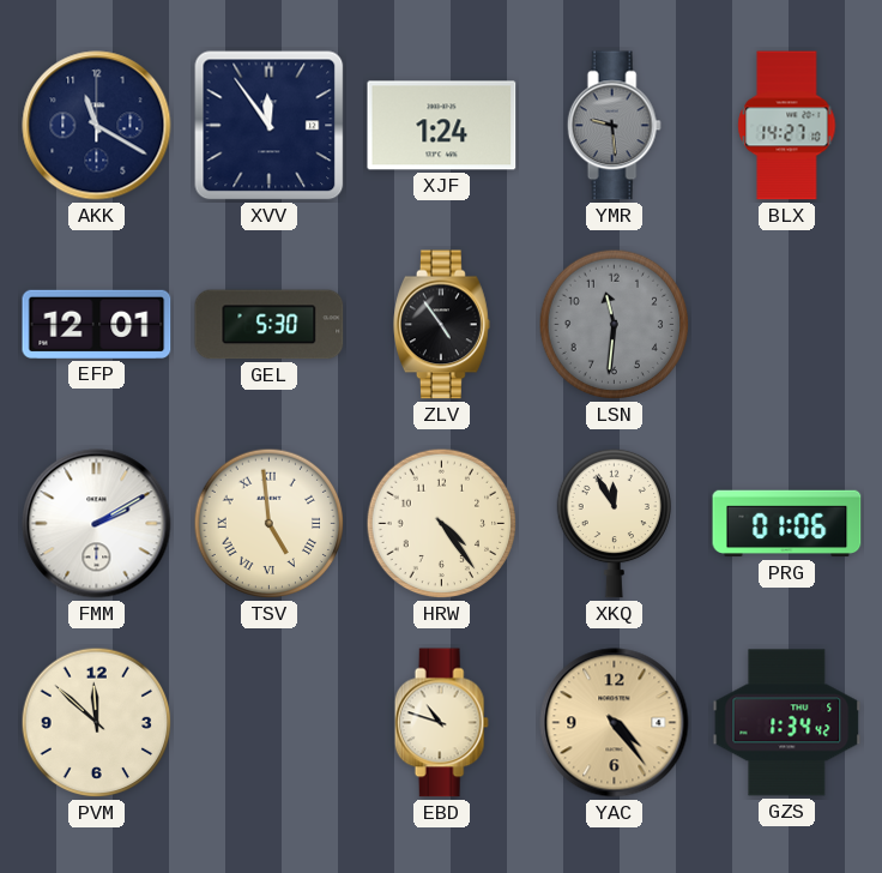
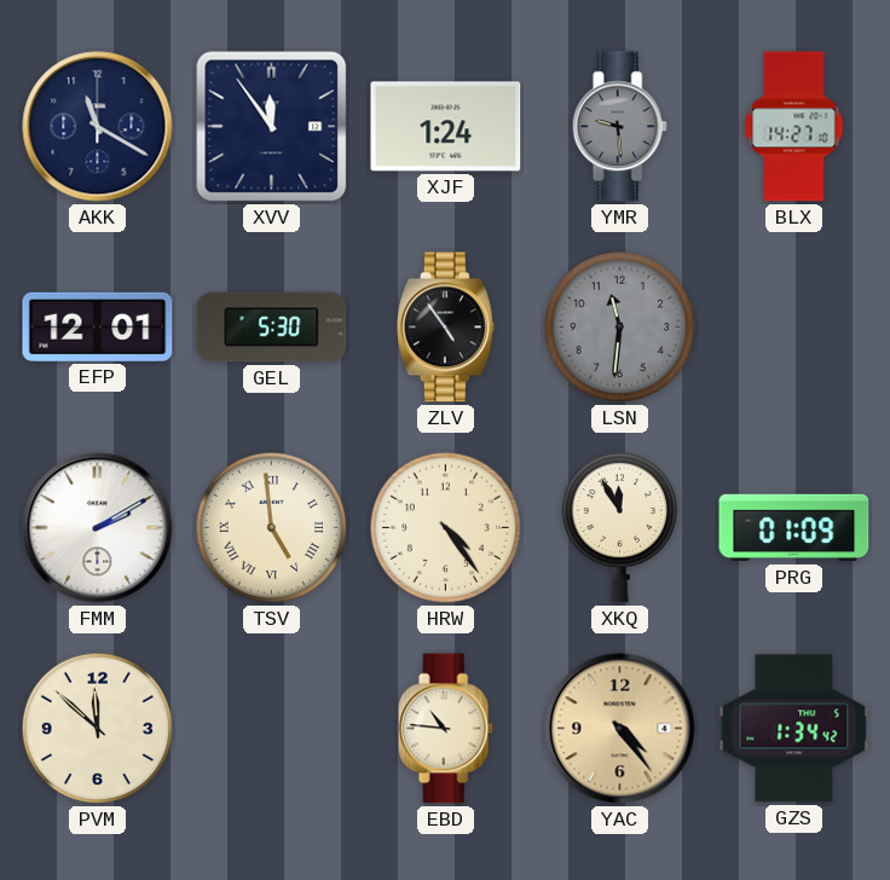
PRG: 01:06 -> 01:09
EBD: 10:48 -> 10:46
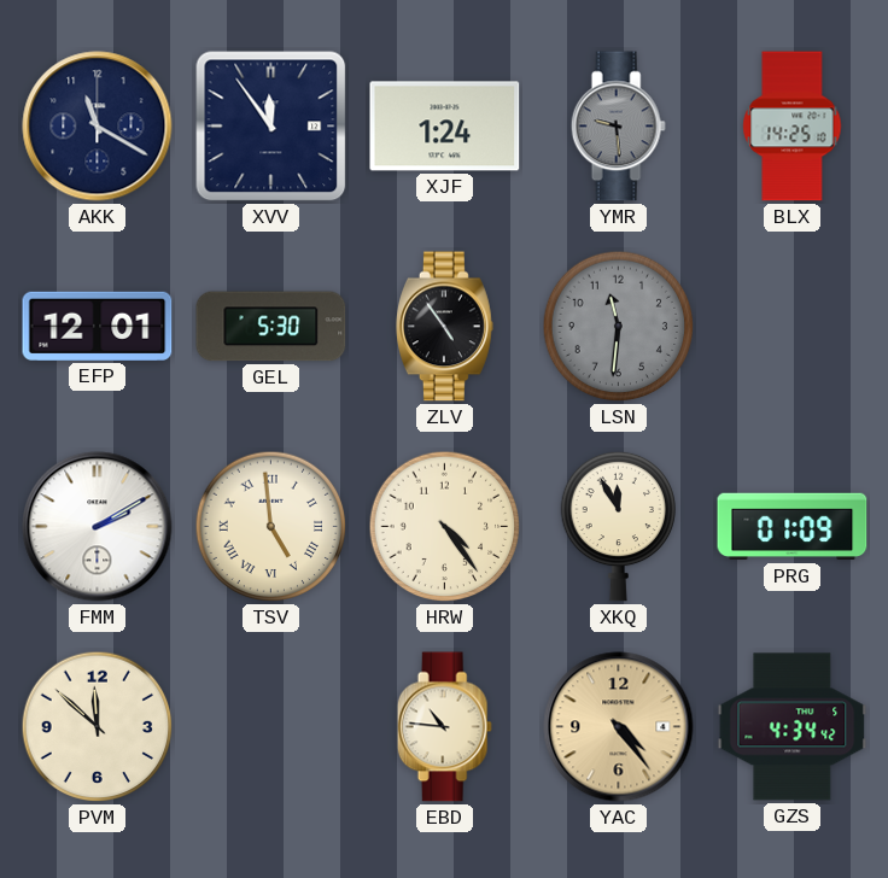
BLX: 14:27 -> 14:25
GZS: 1:34 -> 4:34
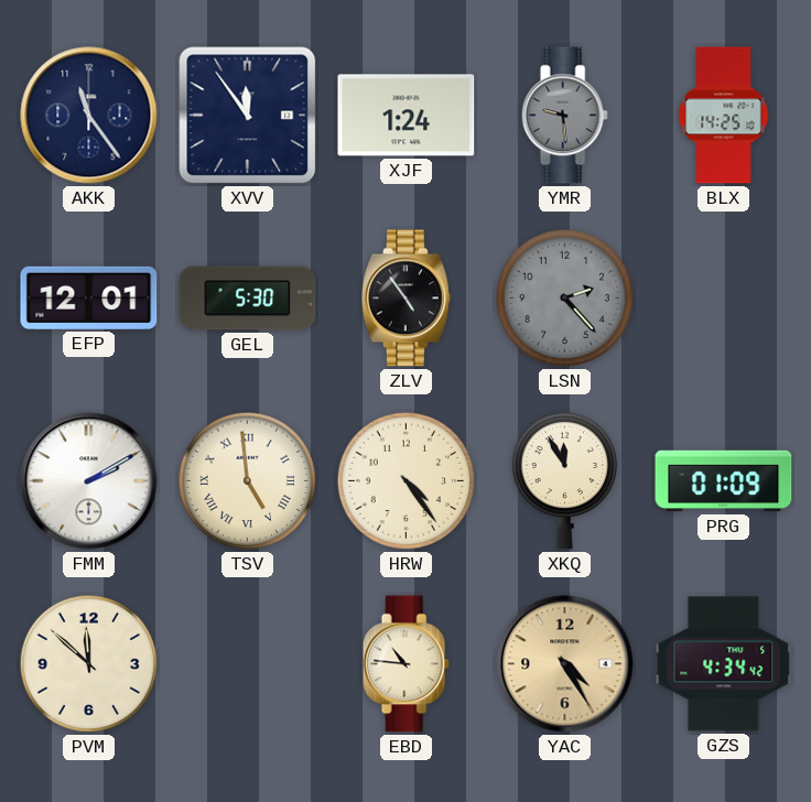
AKK: 11:20 -> 11:24
LSN: 11:31 -> 2:23
YAC: 4:24 -> 4:25
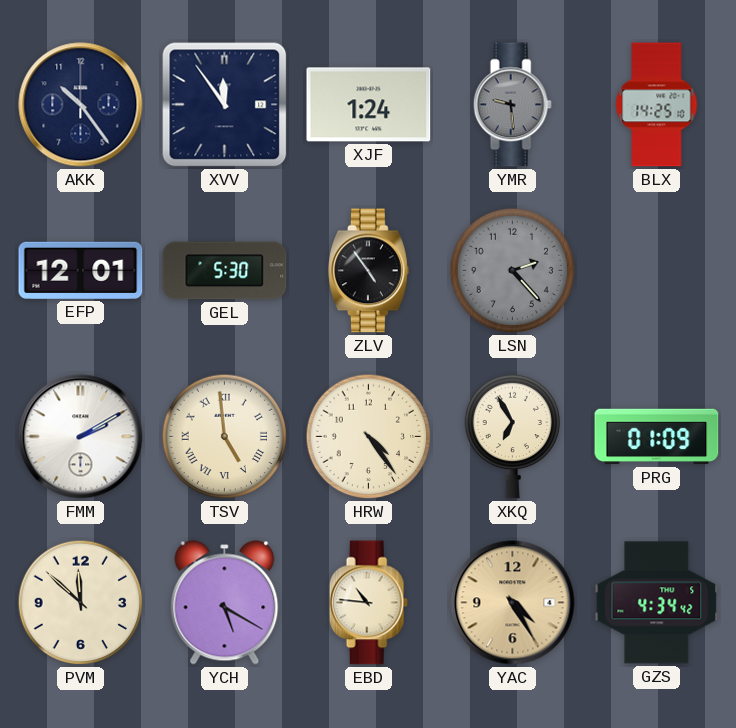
AKK: 11:24 -> 10:24
XKQ: 11:55 -> 6:55
YCH: none -> 5:20
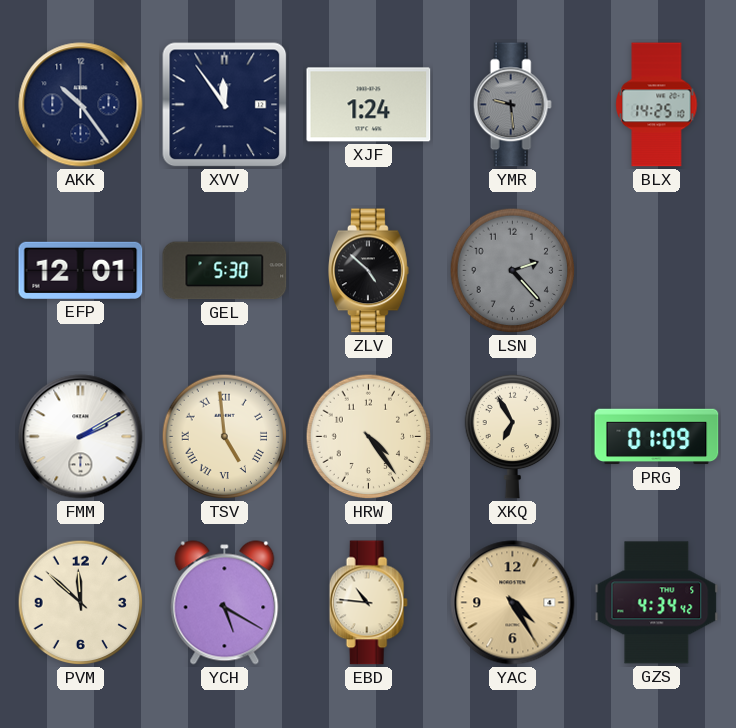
ZLV: 4:54 -> 4:52
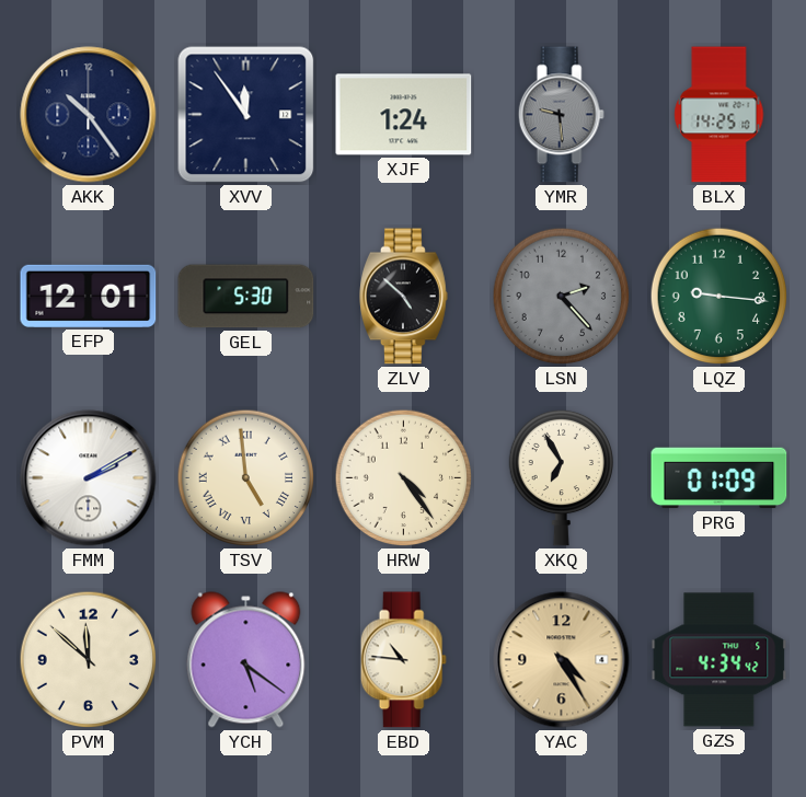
LQZ: none -> 9:16
YCH: 5:20 -> 5:21
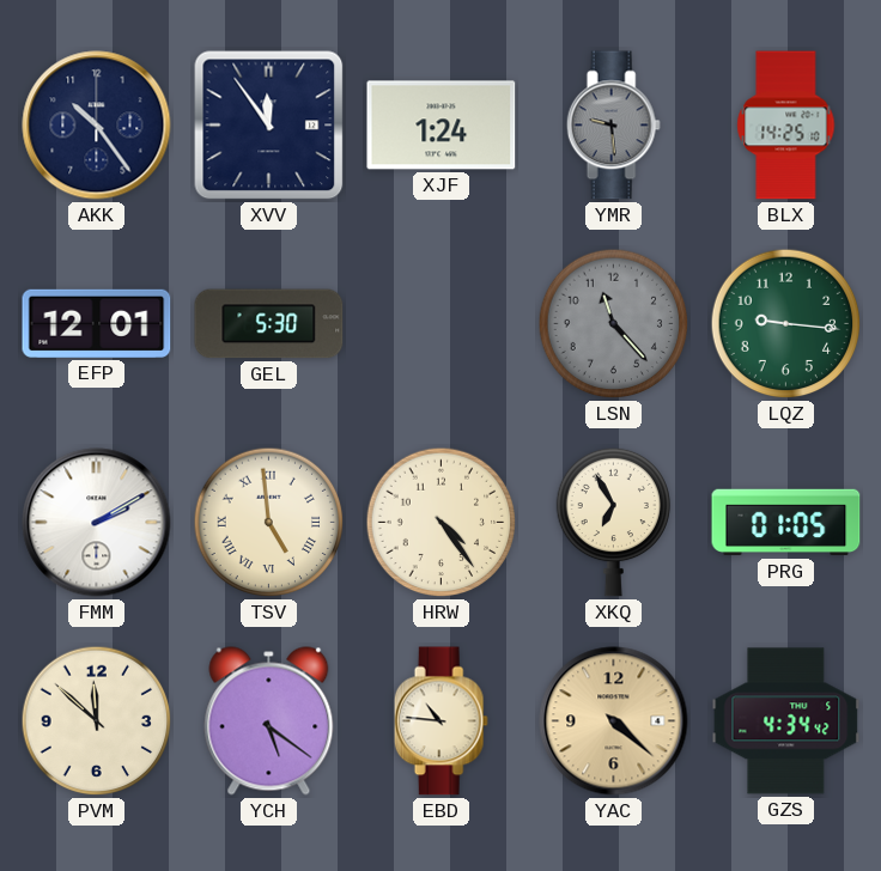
ZLV: 4:52 -> none
LSN: 2:23 -> 11:23
PRG: 01:09 -> 01:05
YAC: 4:25 -> 4:22
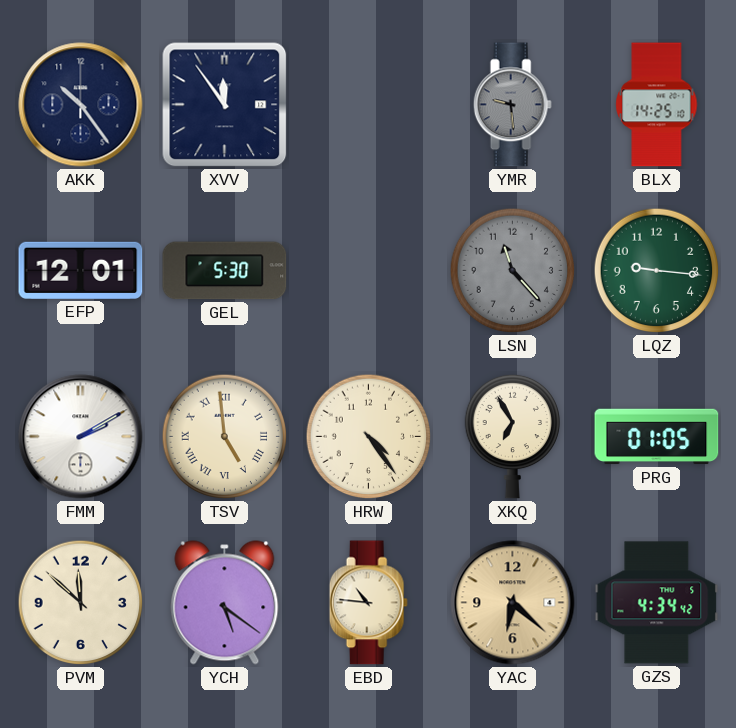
XJF: 1:24 -> none
YAC: 4:22 -> 6:22
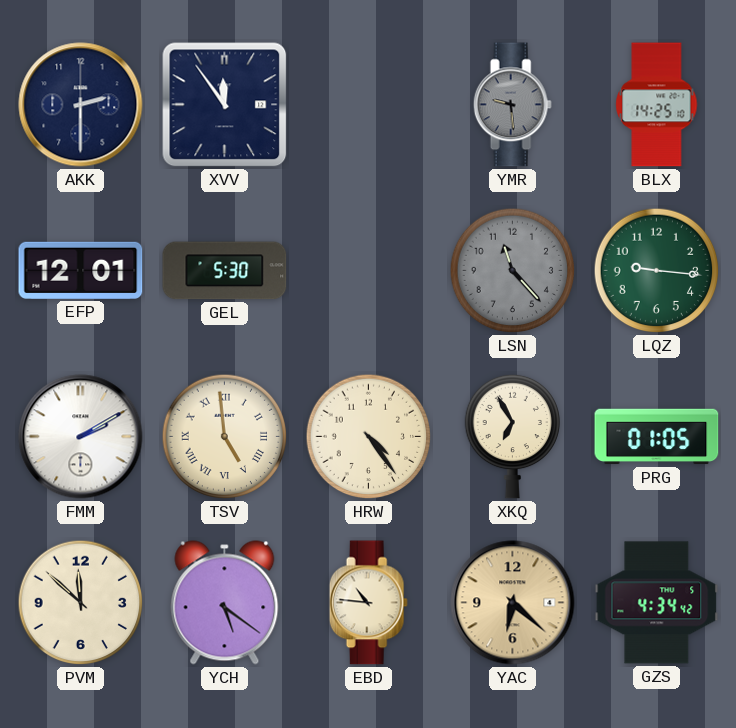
AKK: 10:24 -> 2:30
